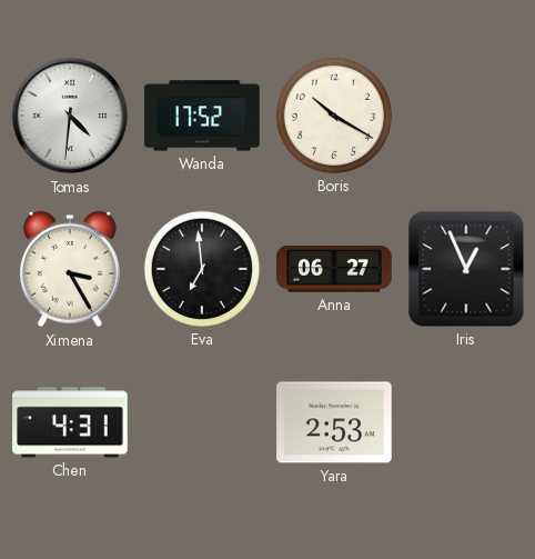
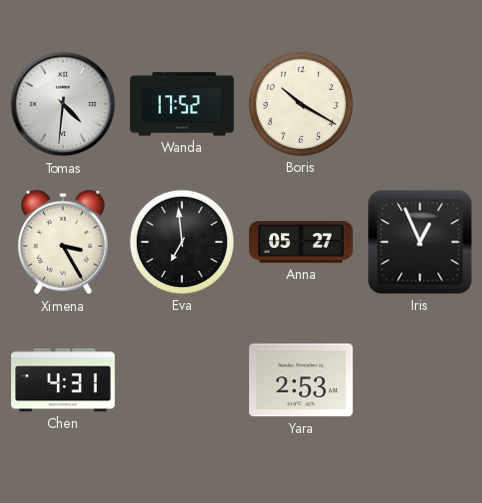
Anna: 06:27 -> 05:27
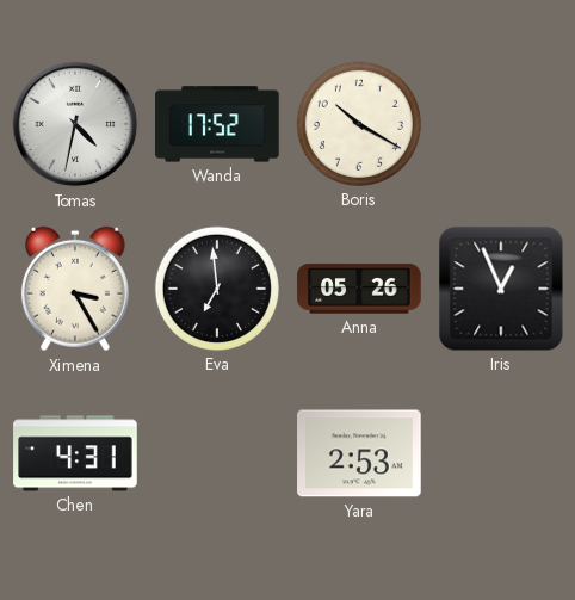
Tomas: 4:31 -> 4:32
Anna: 05:27 -> 05:26
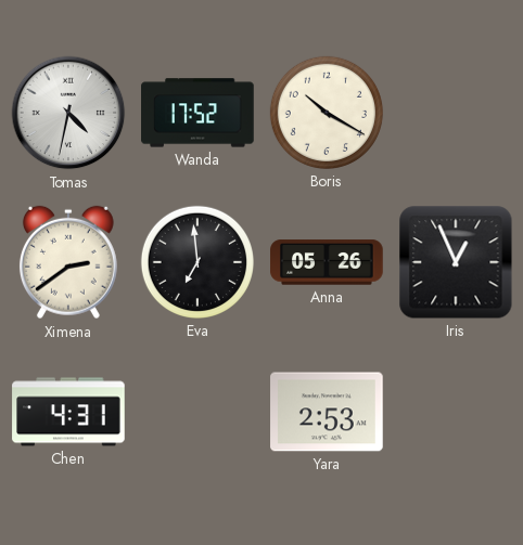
Ximena: 3:25 -> 2:39
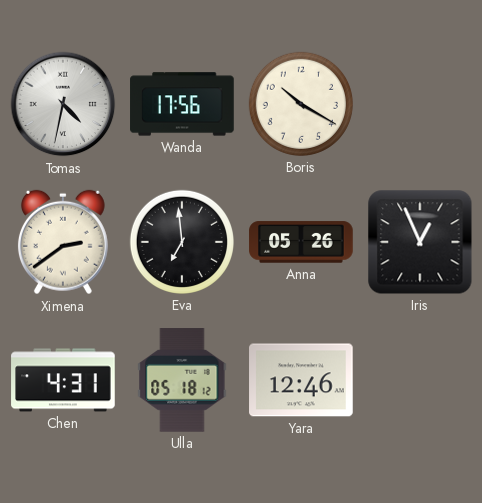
Wanda: 17:52 -> 17:56
Ulla: none -> 05:18
Yara: 2:53 -> 12:46
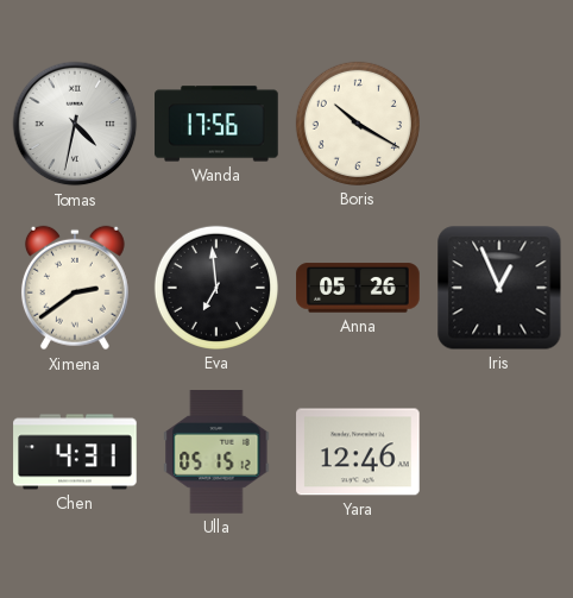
Ulla: 05:18 -> 05:15
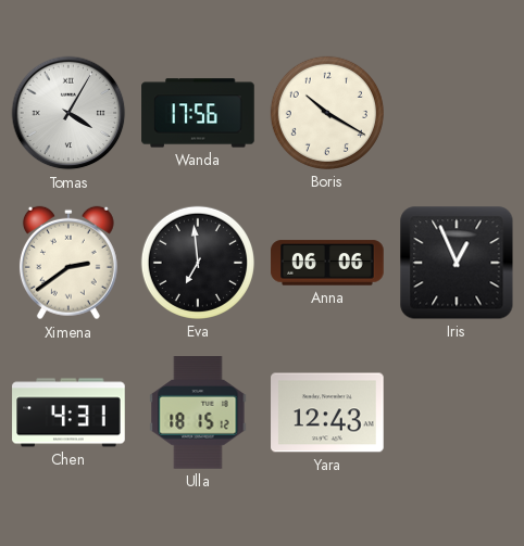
Tomas: 4:32 -> 4:05
Anna: 05:26 -> 06:06
Ulla: 05:15 -> 18:15
Yara: 12:46 -> 12:43
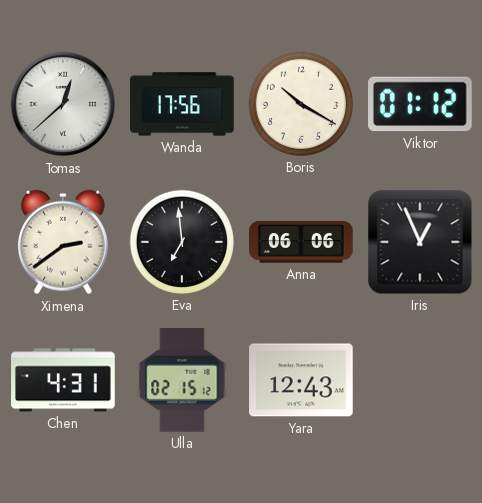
Tomas: 4:05 -> 12:38
Viktor: none -> 01:12
Ulla: 18:15 -> 02:15
